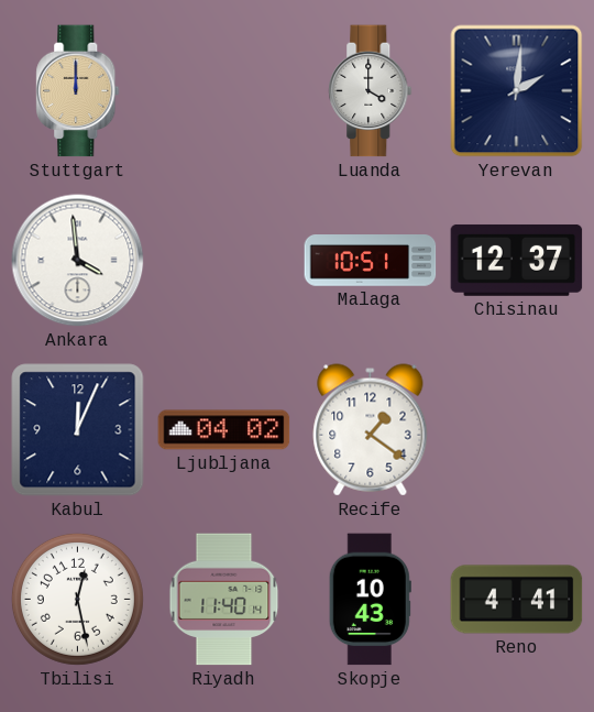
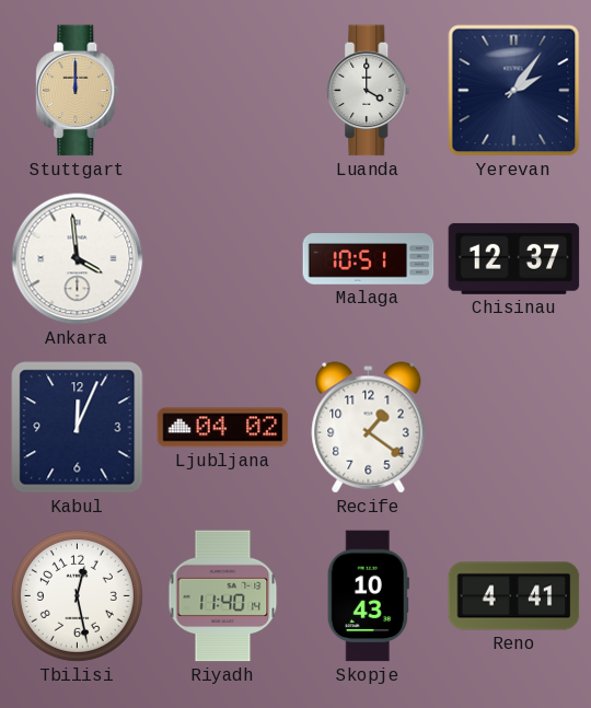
Yerevan: 2:01 -> 2:06
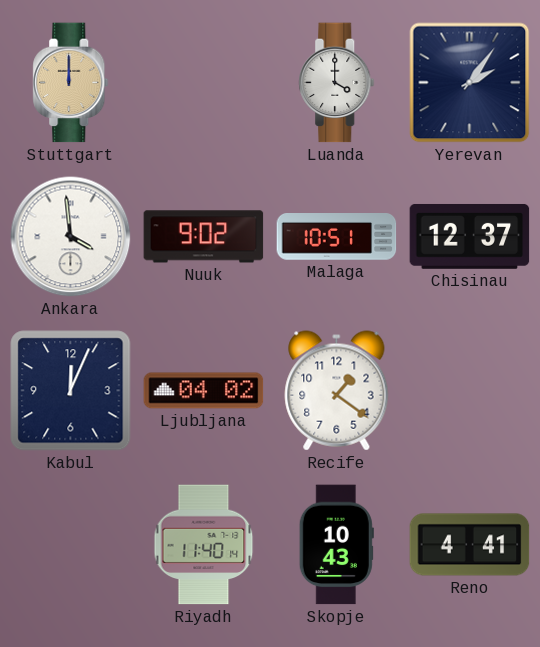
Nuuk: none -> 9:02
Tbilisi: 12:28 -> none
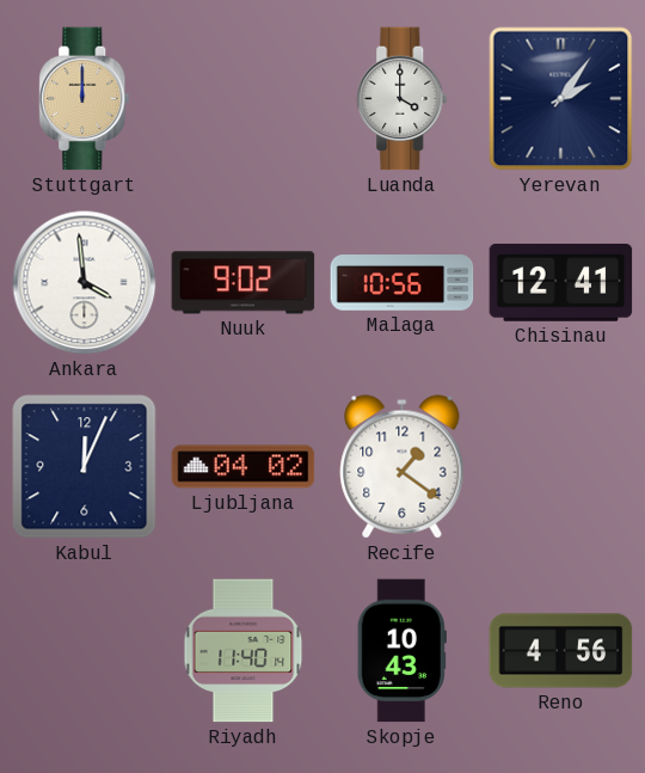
Malaga: 10:51 -> 10:56
Chisinau: 12:37 -> 12:41
Reno: 4:41 -> 4:56
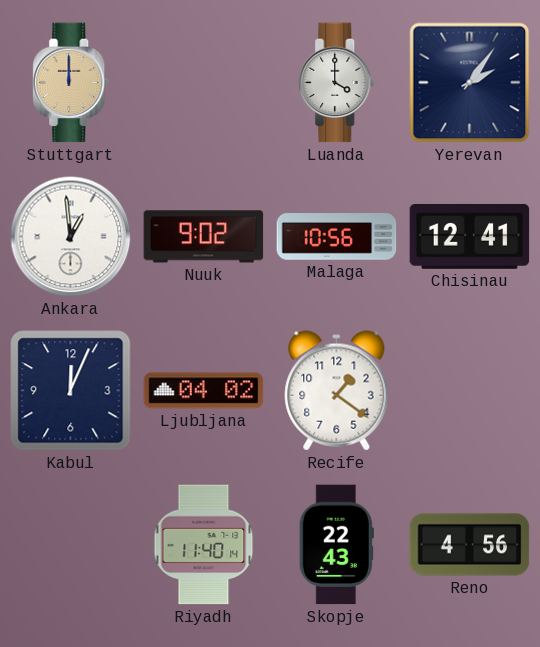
Ankara: 3:59 -> 12:59
Skopje: 10:43 -> 22:43
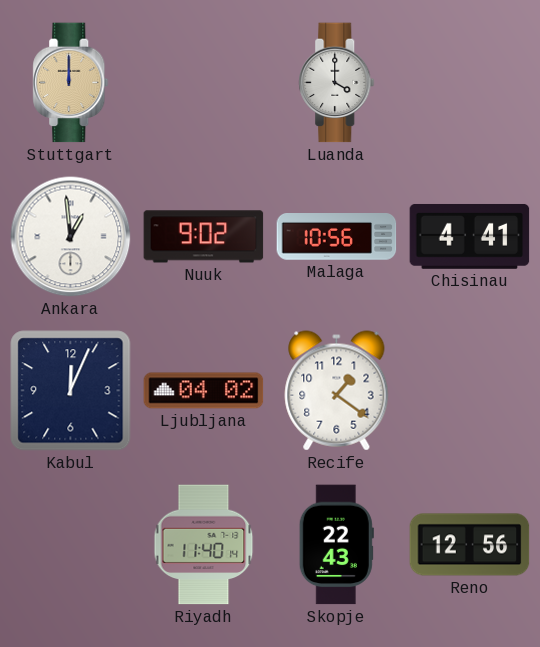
Yerevan: 2:06 -> none
Chisinau: 12:41 -> 4:41
Reno: 4:56 -> 12:56
